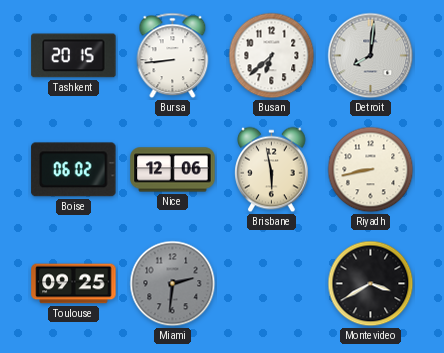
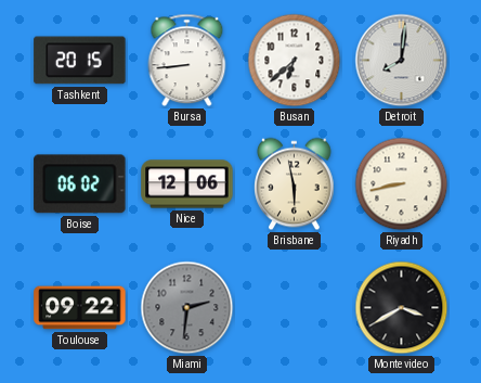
Toulouse: 09:25 -> 09:22
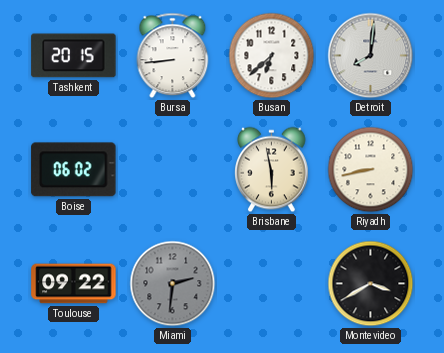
Nice: 12:06 -> none
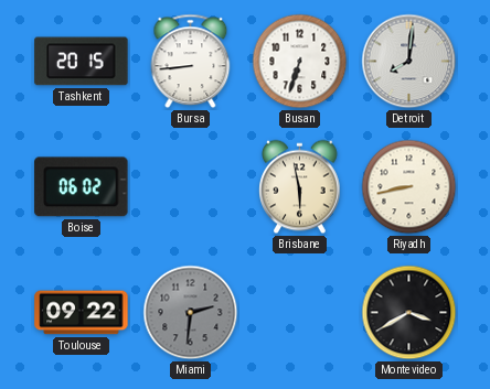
Busan: 6:38 -> 6:33
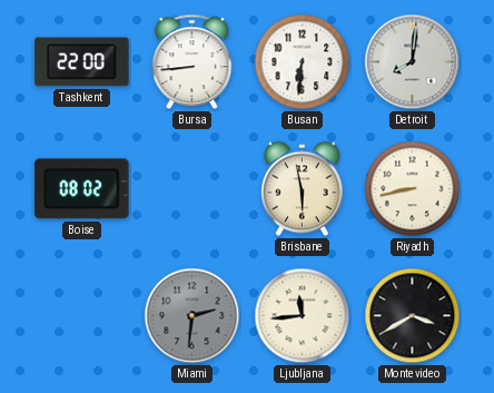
Tashkent: 20:15 -> 22:00
Busan: 6:33 -> 6:31
Boise: 06:02 -> 08:02
Toulouse: 09:22 -> none
Ljubljana: none -> 11:44
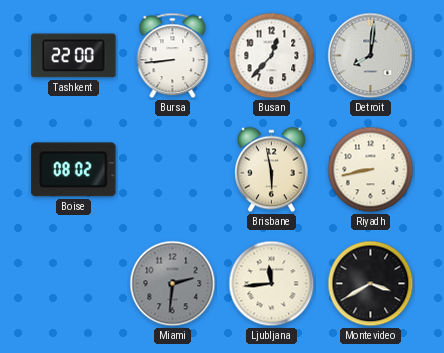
Busan: 6:31 -> 12:37
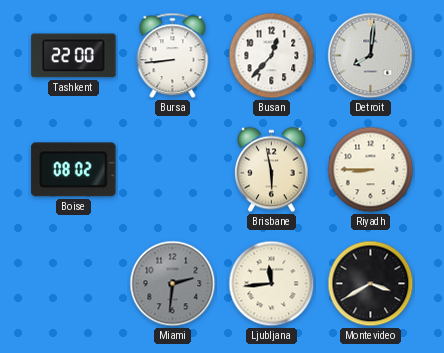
Riyadh: 8:43 -> 8:45
